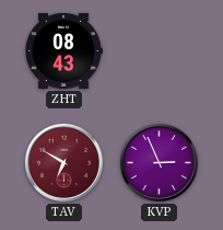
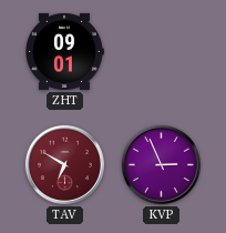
ZHT: 08:43 -> 09:01
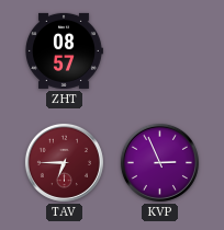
ZHT: 09:01 -> 08:57
TAV: 6:50 -> 6:45
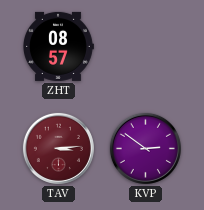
TAV: 6:45 -> 3:14
KVP: 2:56 -> 2:51
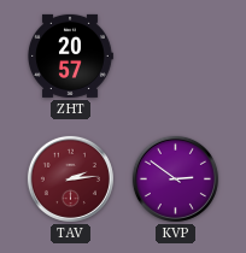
ZHT: 08:57 -> 20:57
TAV: 3:14 -> 2:14
